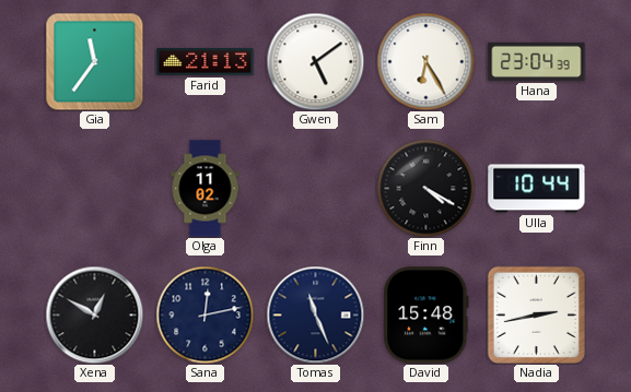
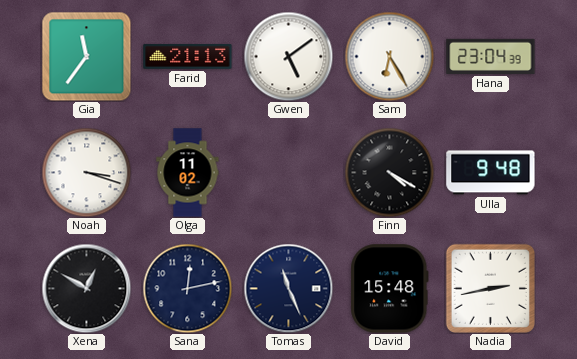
Noah: none -> 3:18
Ulla: 10:44 -> 9:48
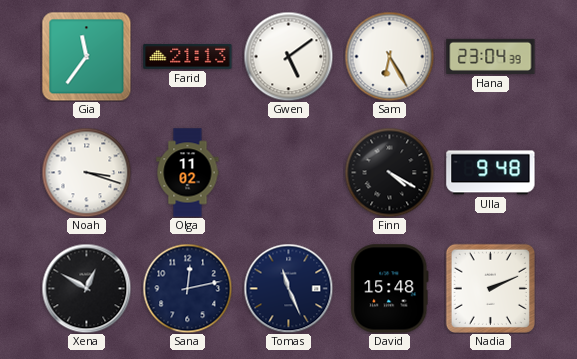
Nadia: 2:43 -> 2:11
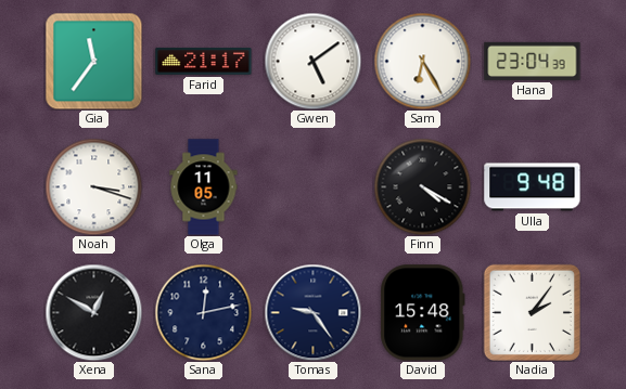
Farid: 21:13 -> 21:17
Olga: 11:02 -> 11:05
Tomas: 11:26 -> 9:24
Nadia: 2:11 -> 2:06
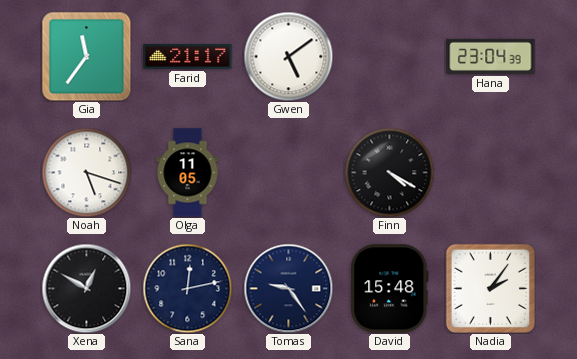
Sam: 6:25 -> none
Noah: 3:18 -> 5:18
Ulla: 9:48 -> none
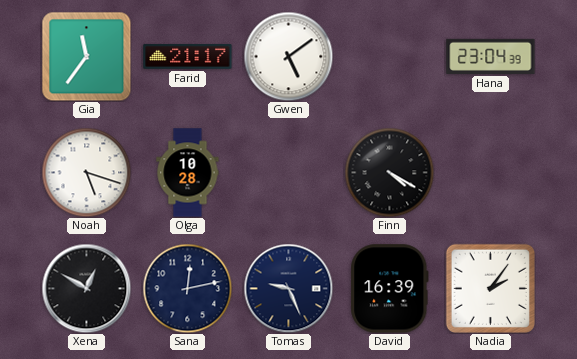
Olga: 11:05 -> 10:28
Tomas: 9:24 -> 9:26
David: 15:48 -> 16:39
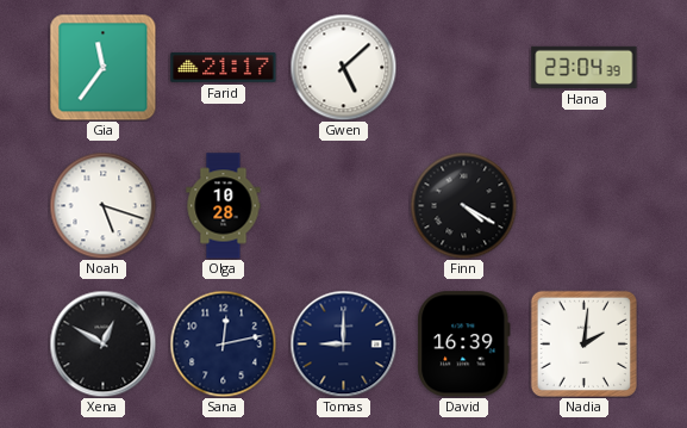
Gwen: 5:09 -> 5:08
Tomas: 9:26 -> 9:00
Nadia: 2:06 -> 2:01
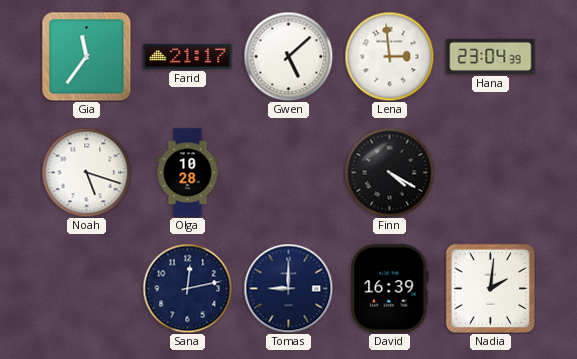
Lena: none -> 2:59
Xena: 12:50 -> none
